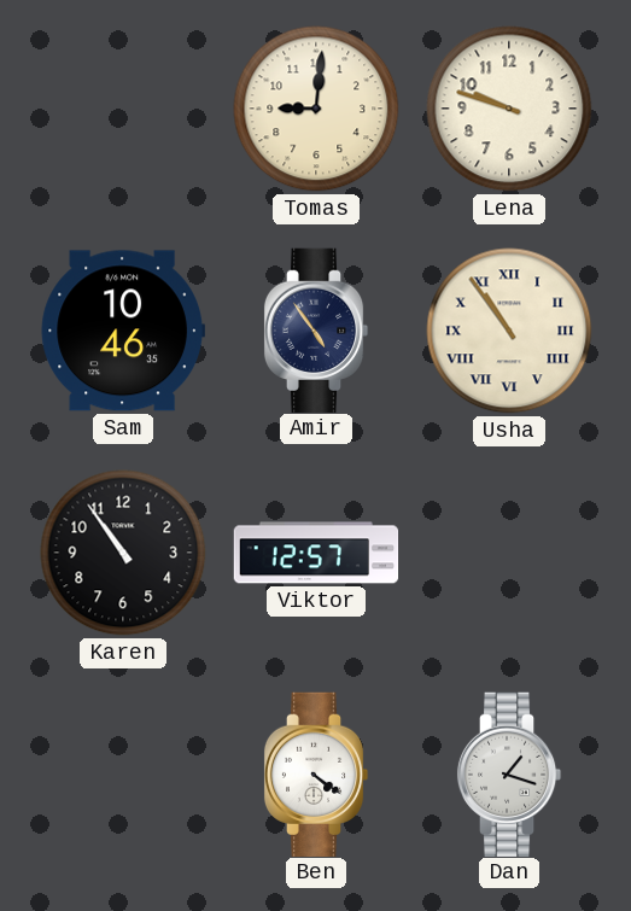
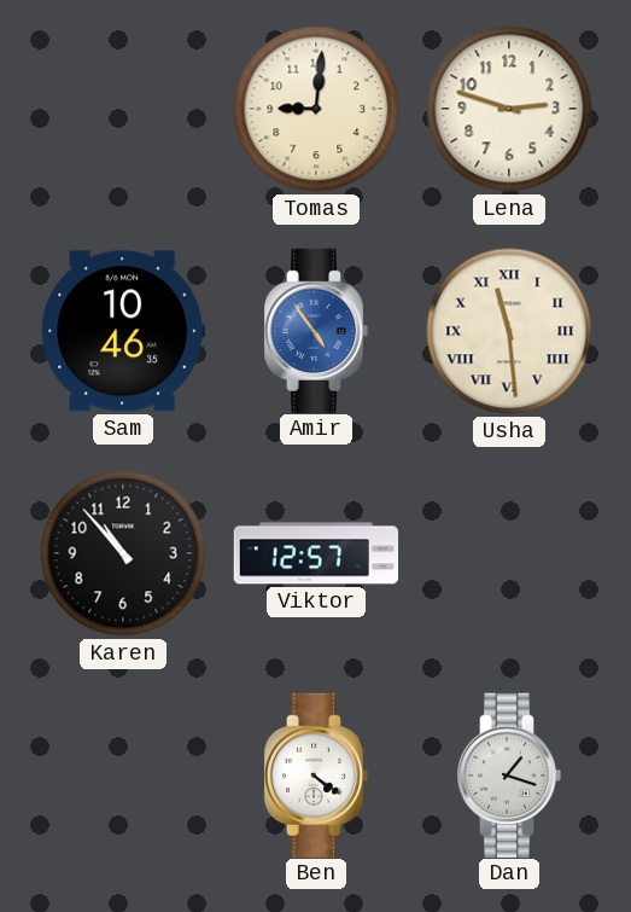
Lena: 9:48 -> 2:48
Amir dial: navy -> blue
Usha: 10:54 -> 11:29
Karen: 10:54 -> 10:53
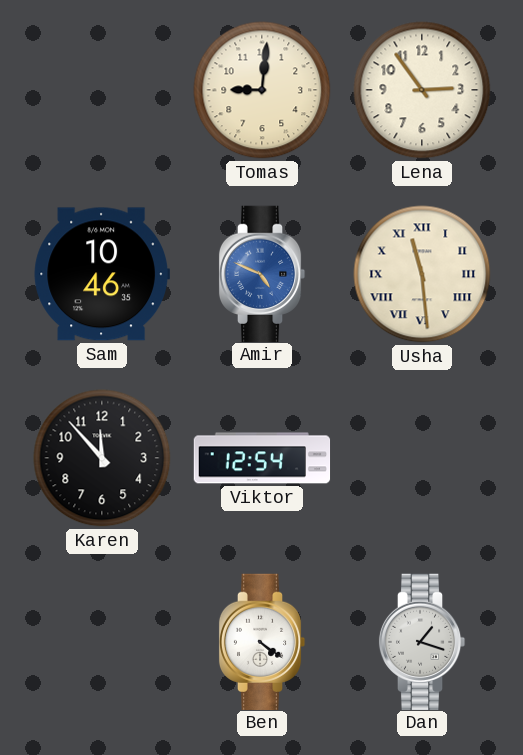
Lena: 2:48 -> 2:54
Amir: 4:54 -> 4:49
Karen: 10:53 -> 11:53
Viktor: 12:57 -> 12:54
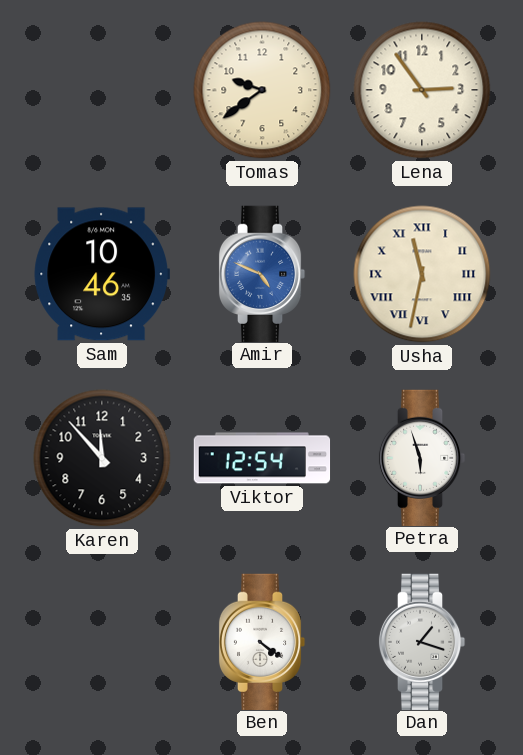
Tomas: 9:01 -> 9:39
Usha: 11:29 -> 11:32
Petra: none -> 5:57
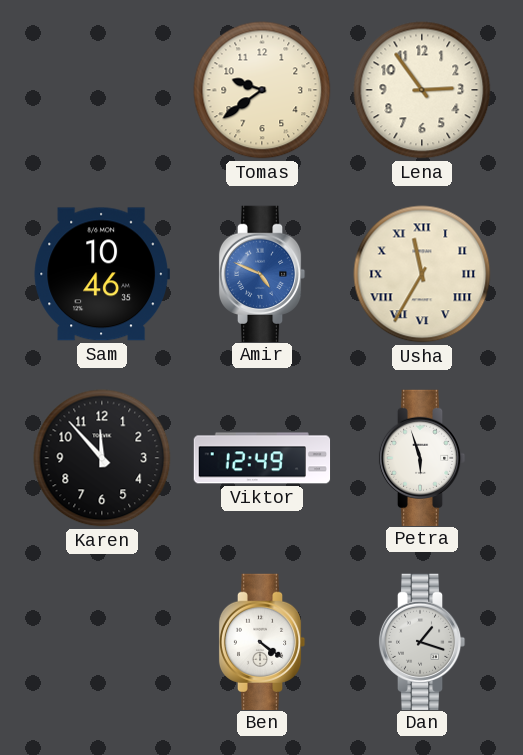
Usha: 11:32 -> 11:35
Viktor: 12:54 -> 12:49
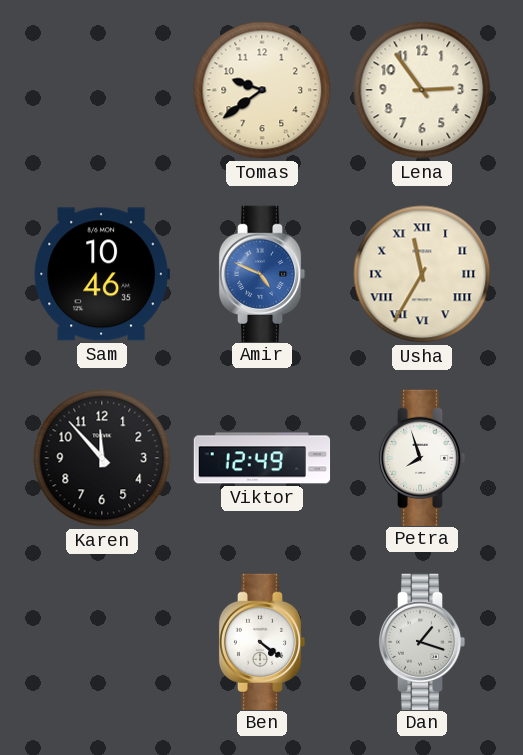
Petra: 5:57 -> 7:57
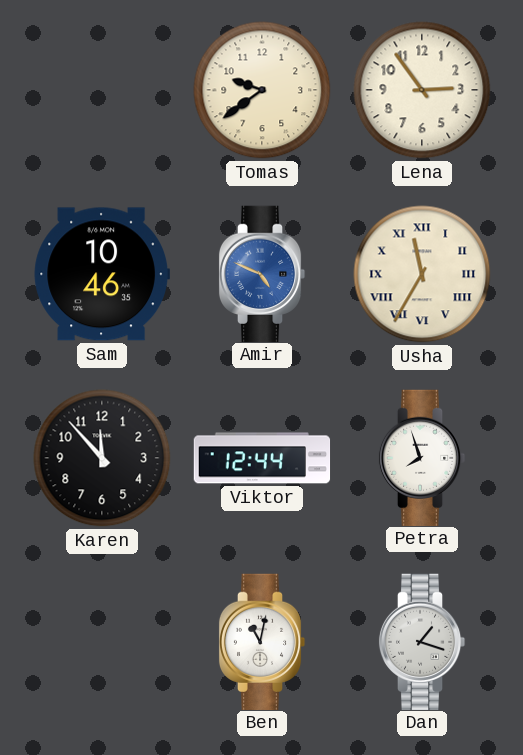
Viktor: 12:49 -> 12:44
Ben: 4:21 -> 11:02
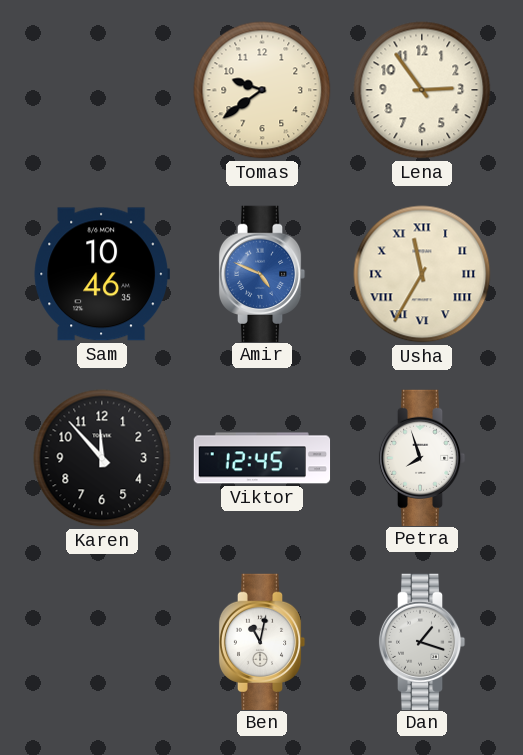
Viktor: 12:44 -> 12:45
